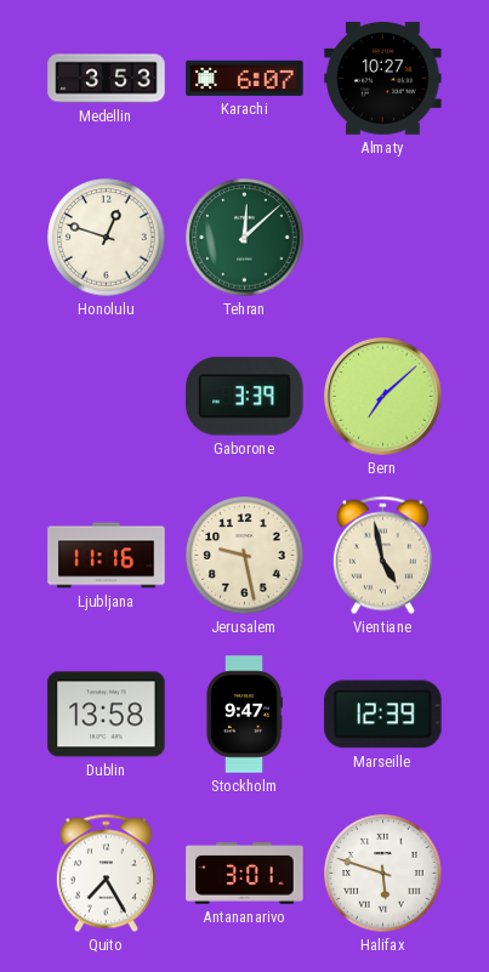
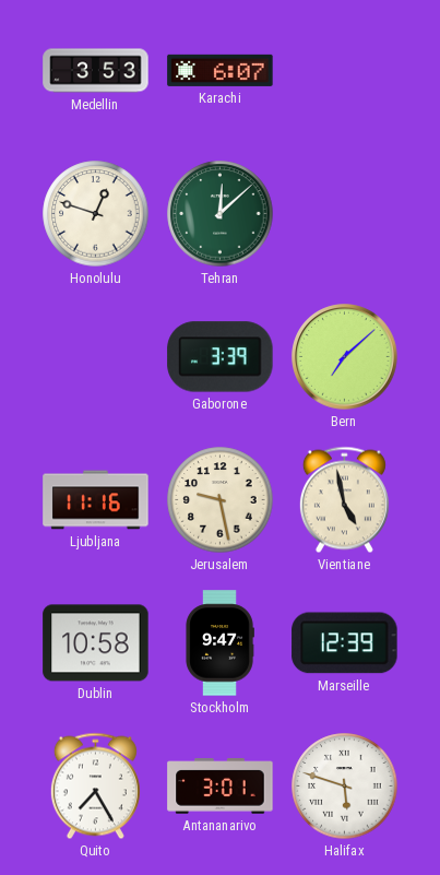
Almaty: 10:27 -> none
Dublin: 13:58 -> 10:58
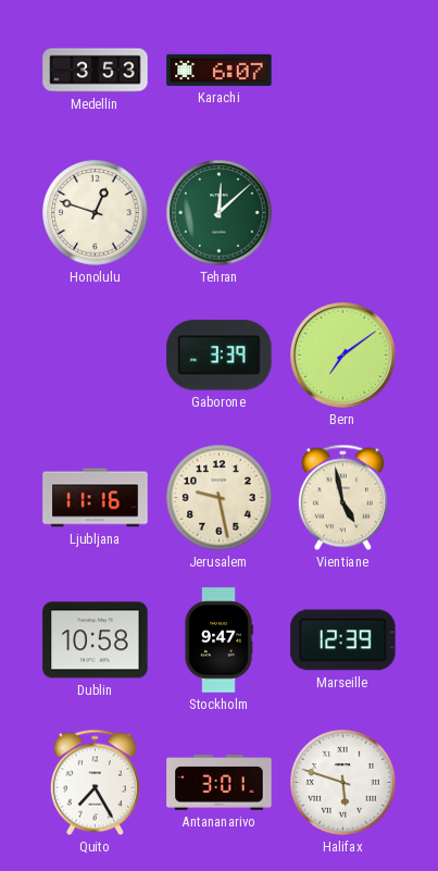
Bern: 7:08 -> 7:09
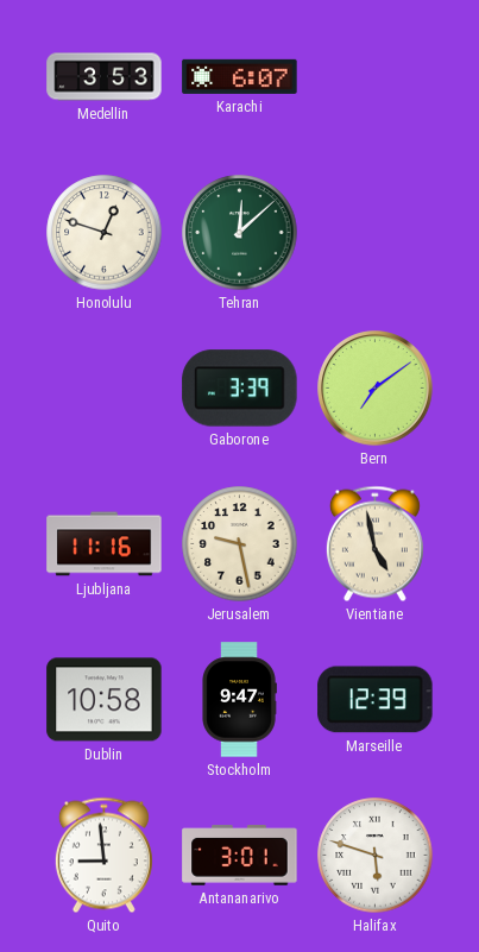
Quito: 7:25 -> 8:59
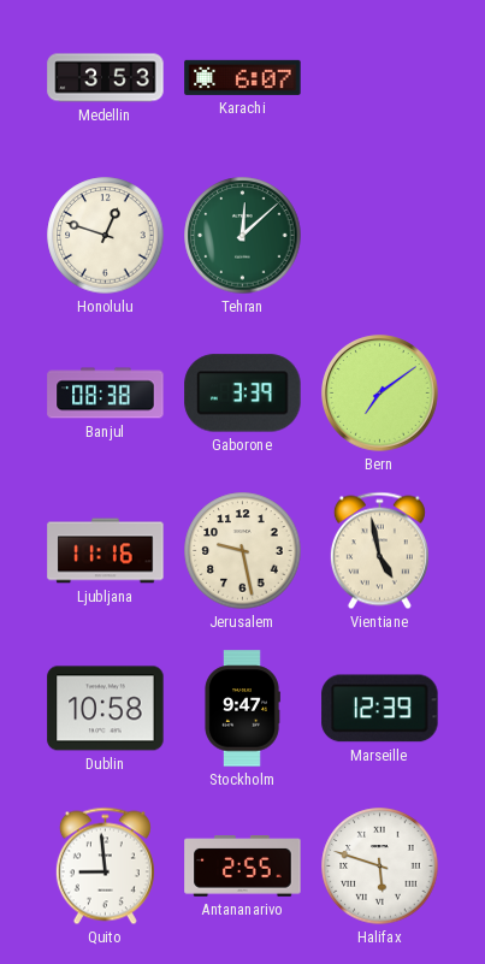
Banjul: none -> 08:38
Antananarivo: 3:01 -> 2:55
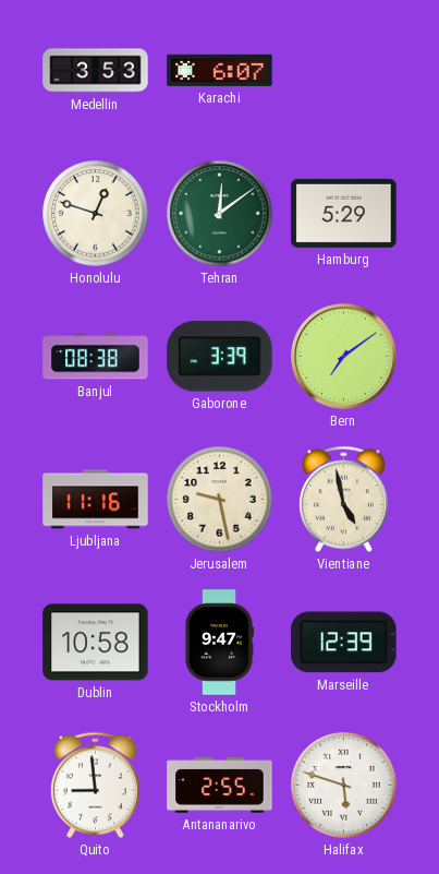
Tehran: 12:08 -> 12:09
Hamburg: none -> 5:29
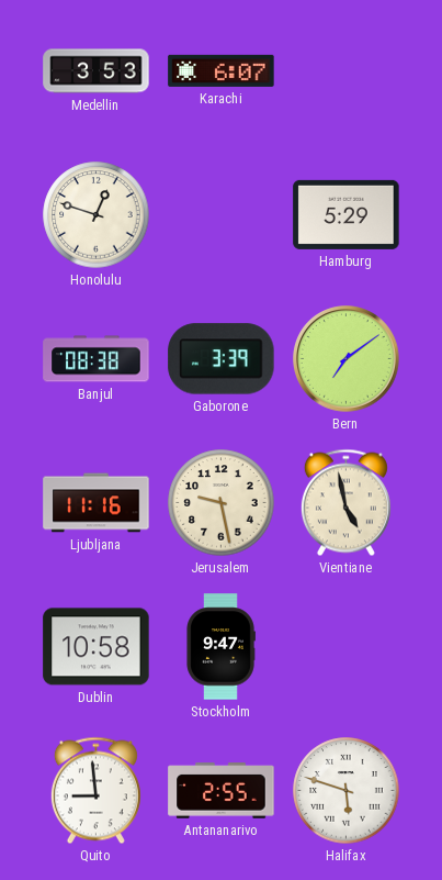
Tehran: 12:09 -> none
Marseille: 12:39 -> none
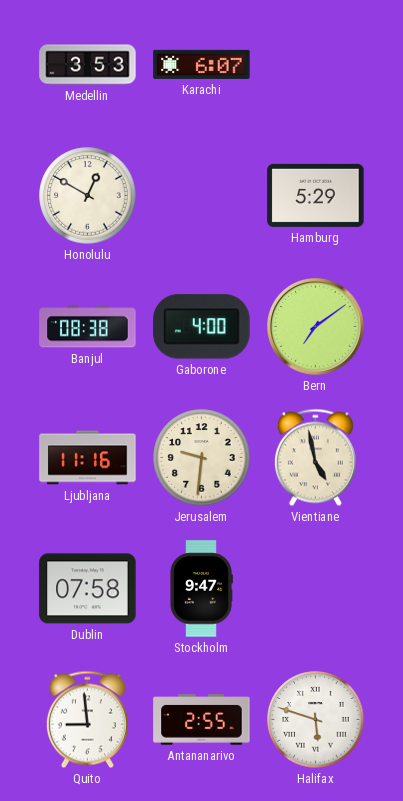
Honolulu: 12:48 -> 12:50
Gaborone: 3:39 -> 4:00
Jerusalem: 9:28 -> 9:31
Dublin: 10:58 -> 07:58
